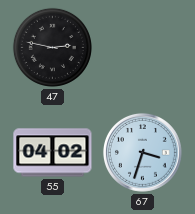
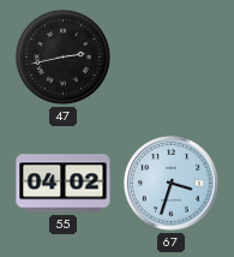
47: 2:47 -> 2:43
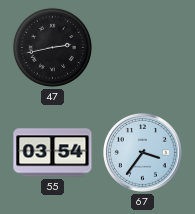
55: 04:02 -> 03:54
67: 3:33 -> 3:36
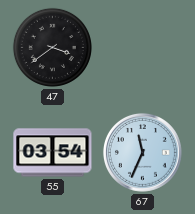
47: 2:43 -> 3:39
67: 3:36 -> 11:34
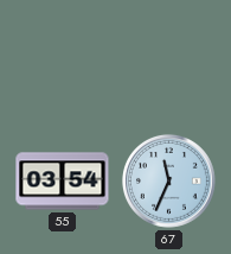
47: 3:39 -> none
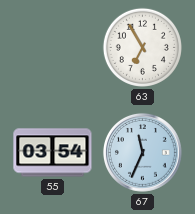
63: none -> 6:55
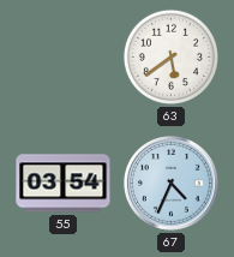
63: 6:55 -> 5:39
67: 11:34 -> 4:34
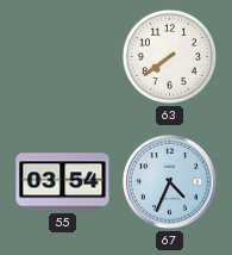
63: 5:39 -> 7:39
